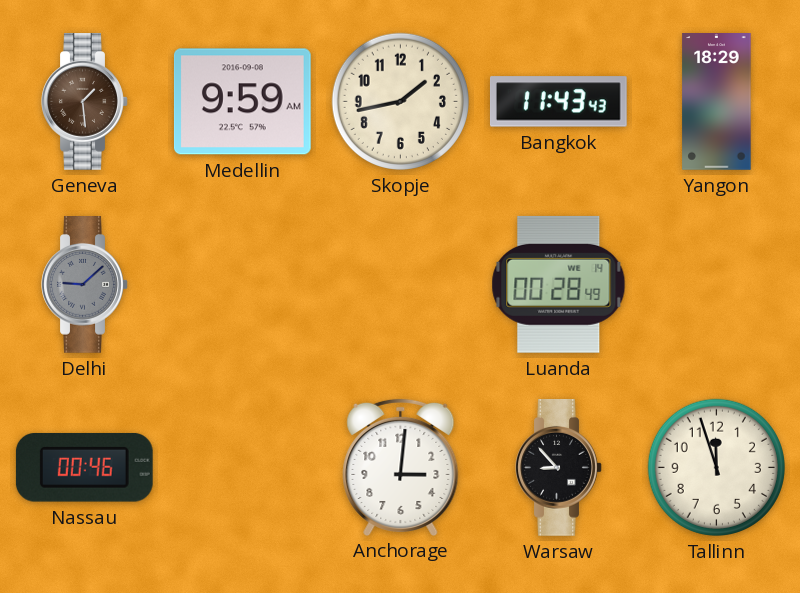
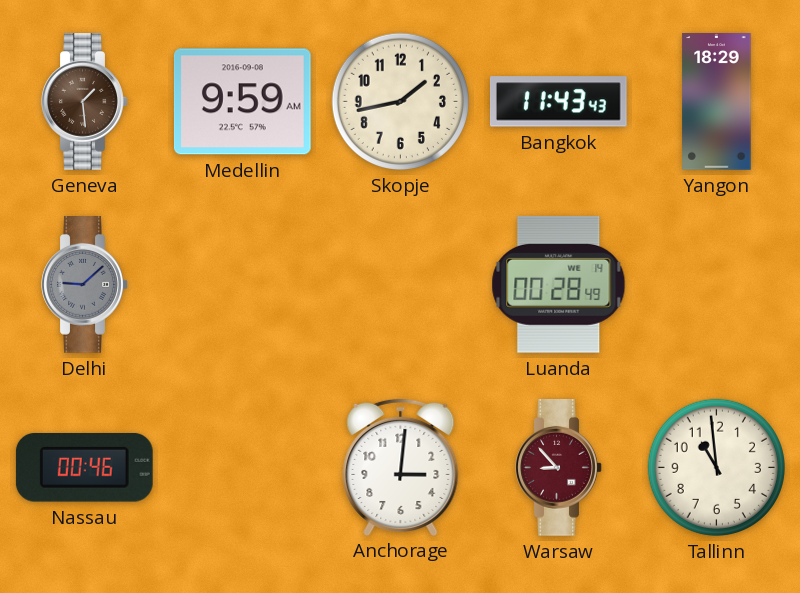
Warsaw dial: black -> burgundy
Tallinn: 11:57 -> 10:59
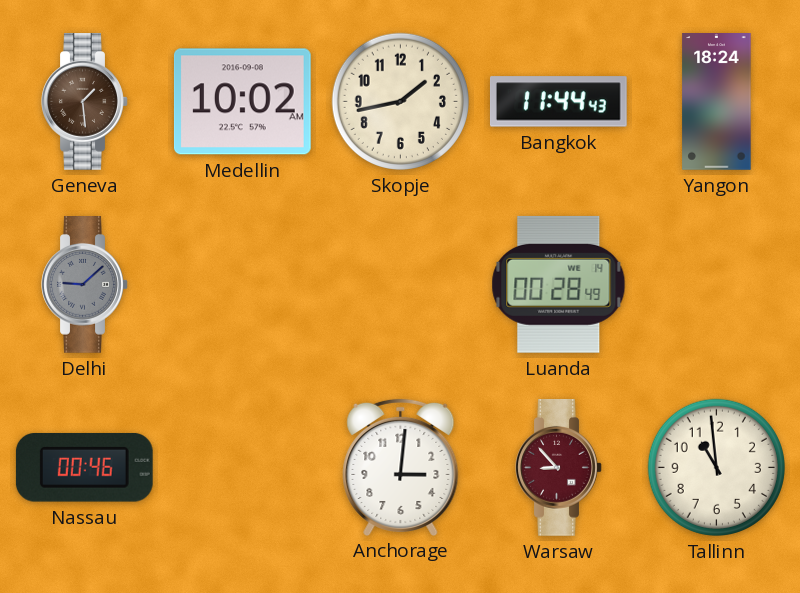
Medellin: 9:59 -> 10:02
Bangkok: 11:43 -> 11:44
Yangon: 18:29 -> 18:24
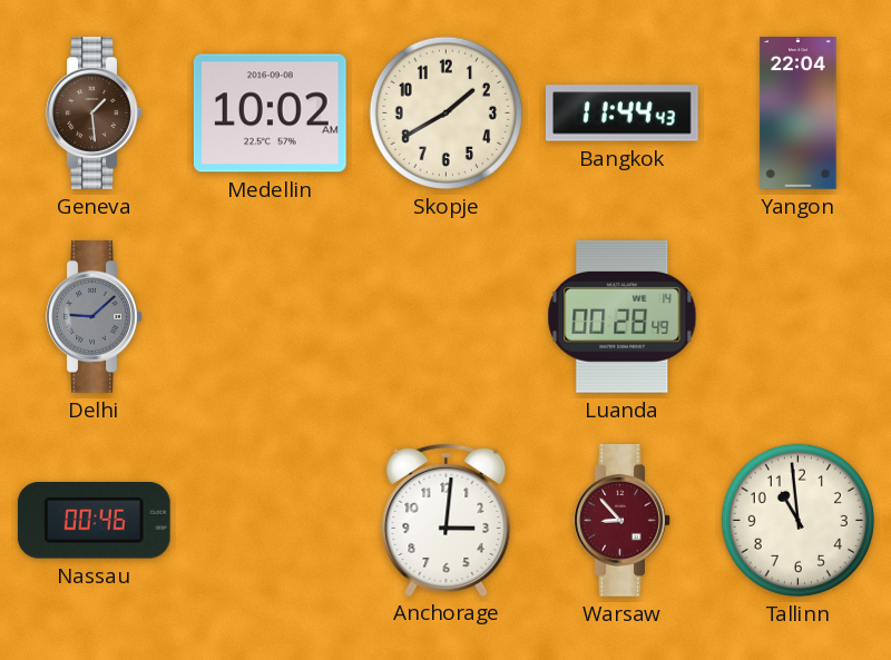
Skopje: 1:43 -> 1:40
Yangon: 18:24 -> 22:04
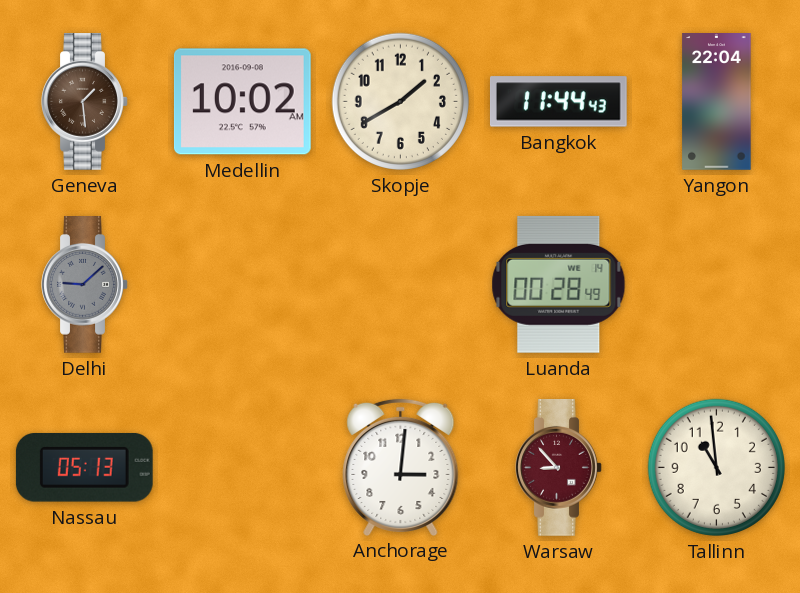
Nassau: 00:46 -> 05:13
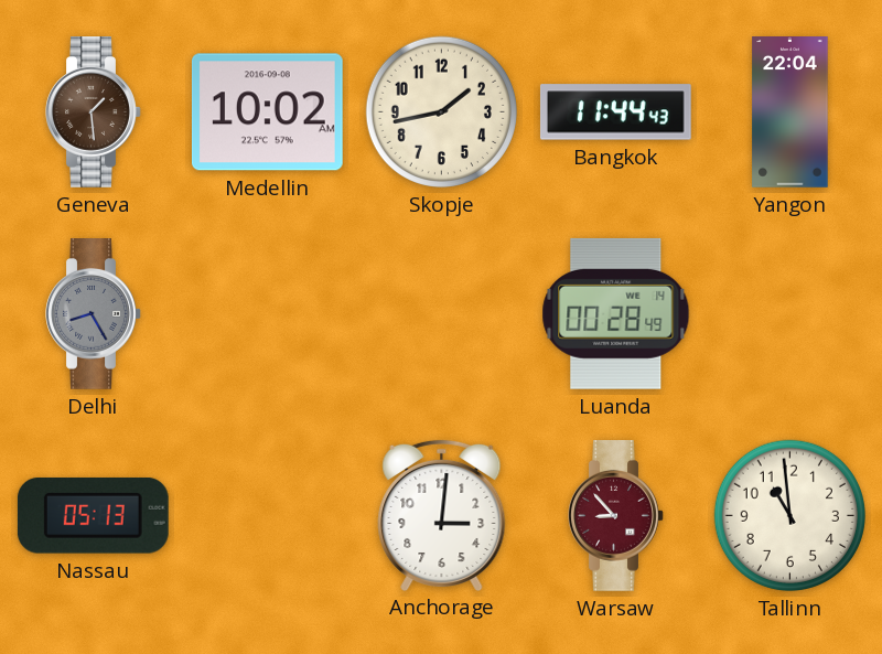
Skopje: 1:40 -> 1:43
Delhi: 9:08 -> 8:25
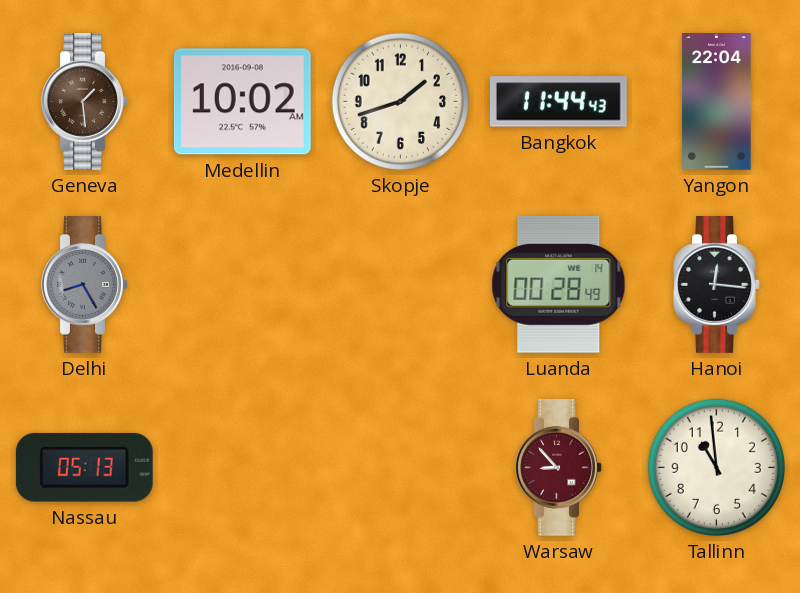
Skopje: 1:43 -> 1:42
Hanoi: none -> 12:16
Anchorage: 3:01 -> none
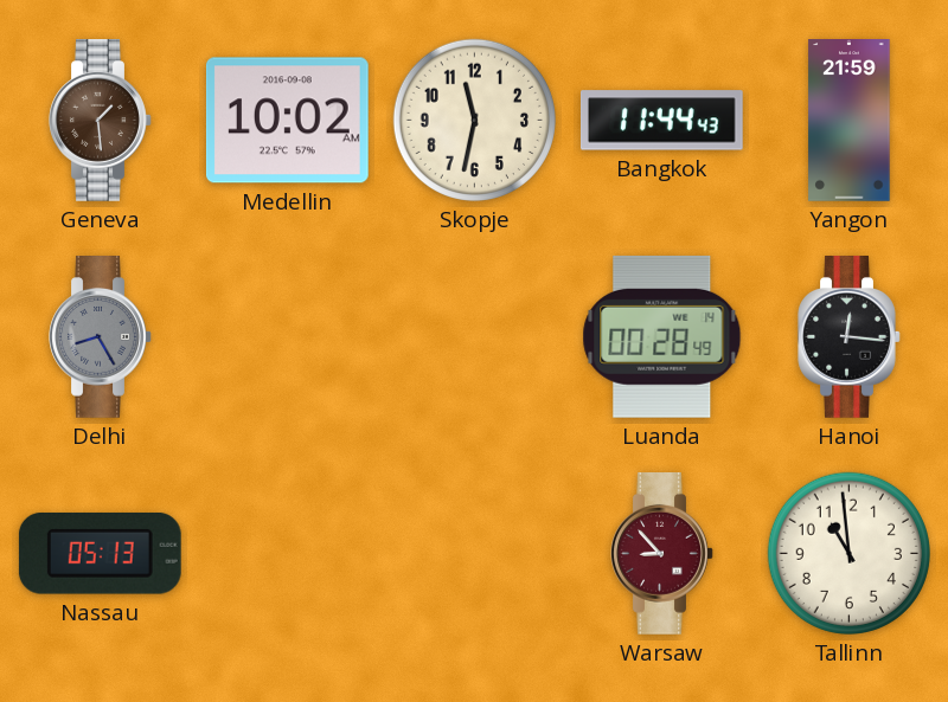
Skopje: 1:42 -> 11:32
Yangon: 22:04 -> 21:59
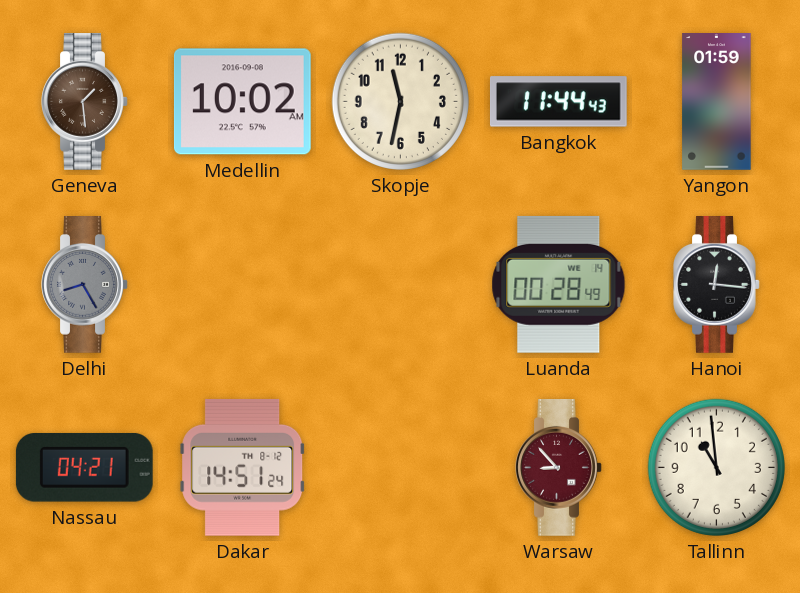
Yangon: 21:59 -> 01:59
Nassau: 05:13 -> 04:21
Dakar: none -> 14:51
